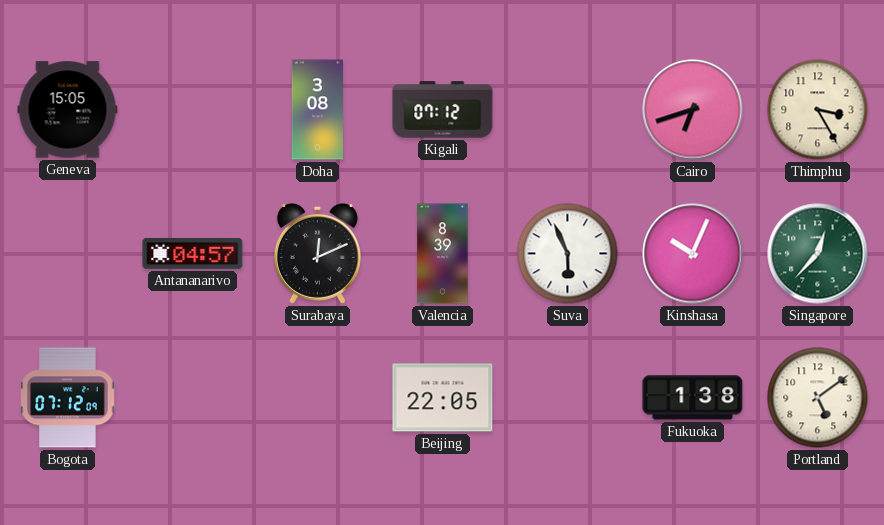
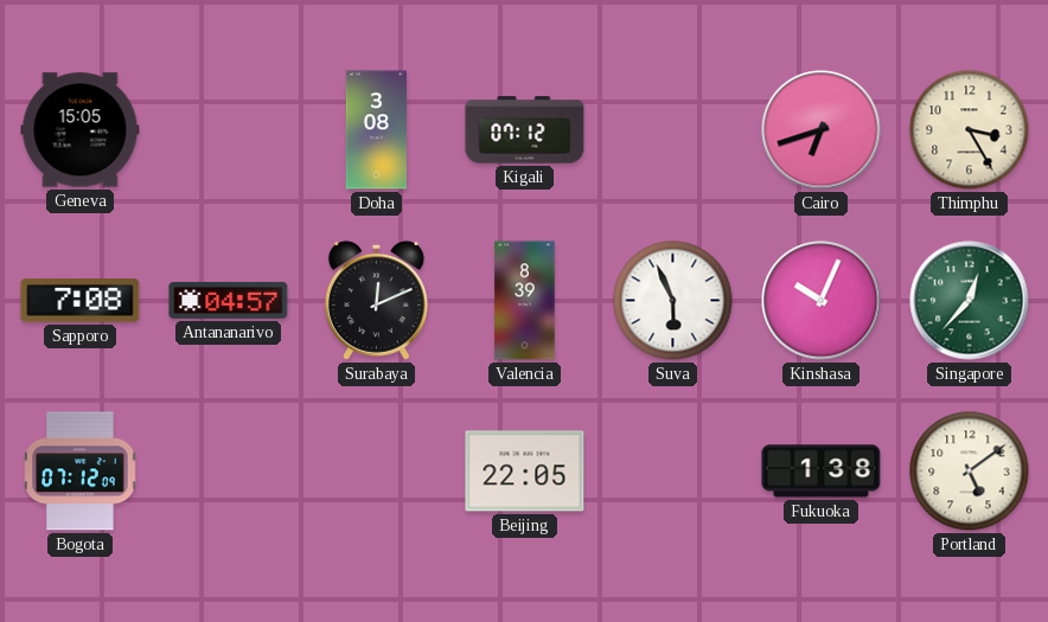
Sapporo: none -> 7:08
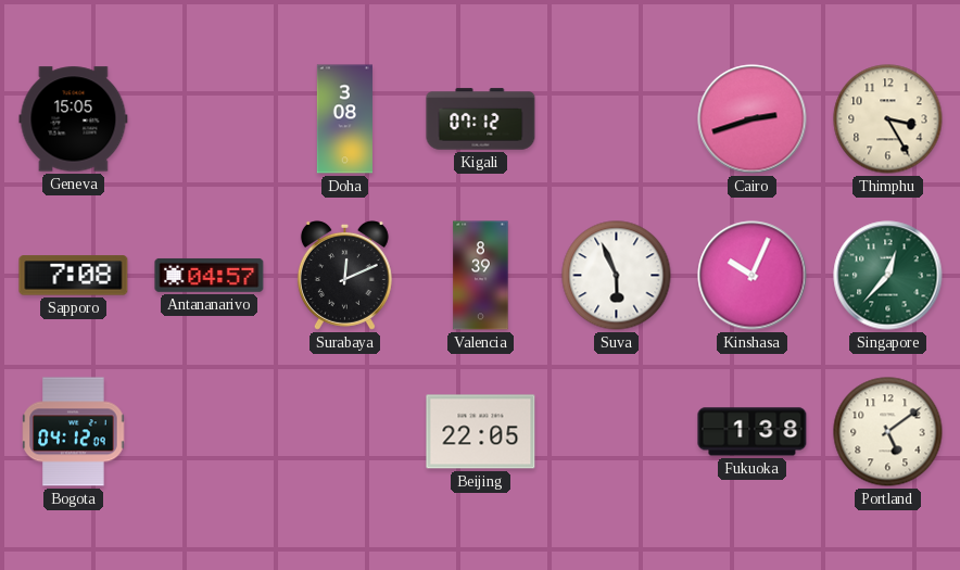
Cairo: 6:42 -> 2:42
Bogota: 07:12 -> 04:12
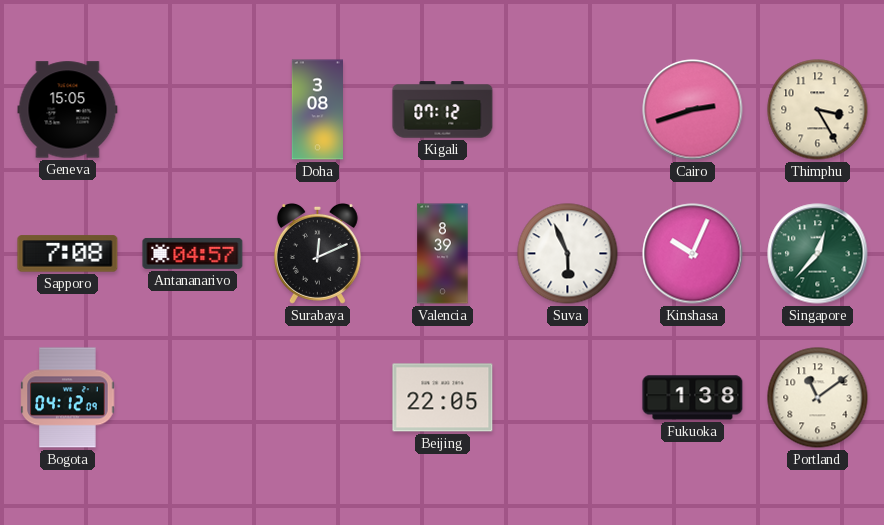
Portland: 5:09 -> 11:09
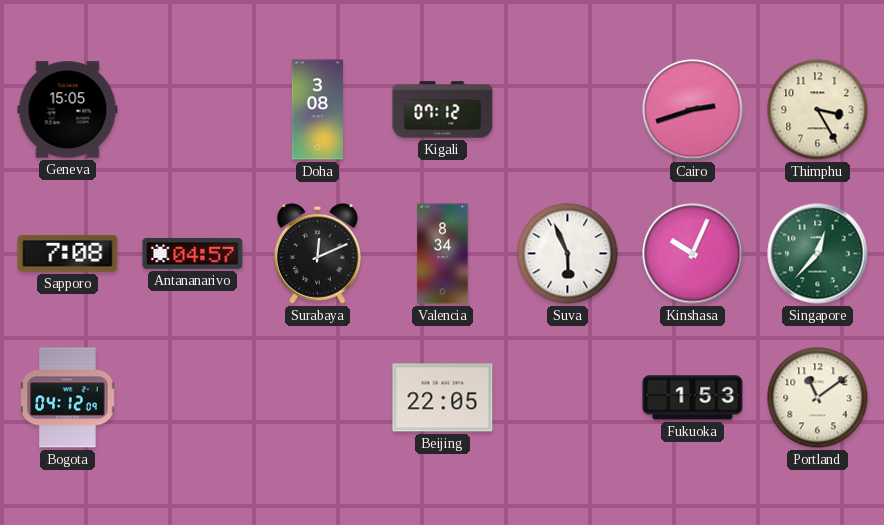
Valencia: 8:39 -> 8:34
Fukuoka: 1:38 -> 1:53
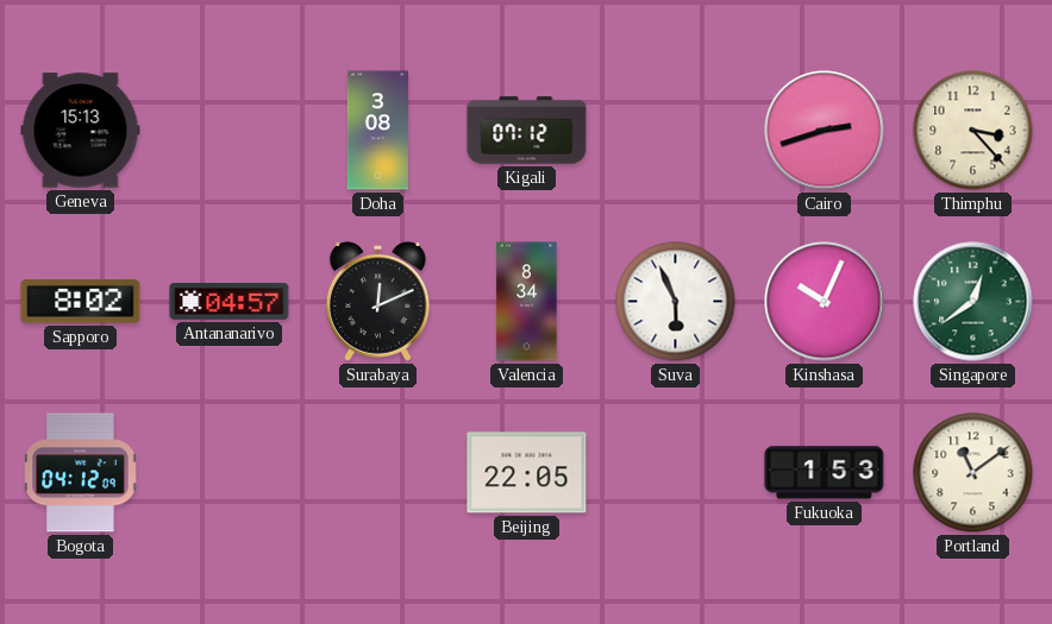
Geneva: 15:05 -> 15:13
Thimphu: 3:25 -> 3:23
Sapporo: 7:08 -> 8:02
Singapore: 12:37 -> 12:39
